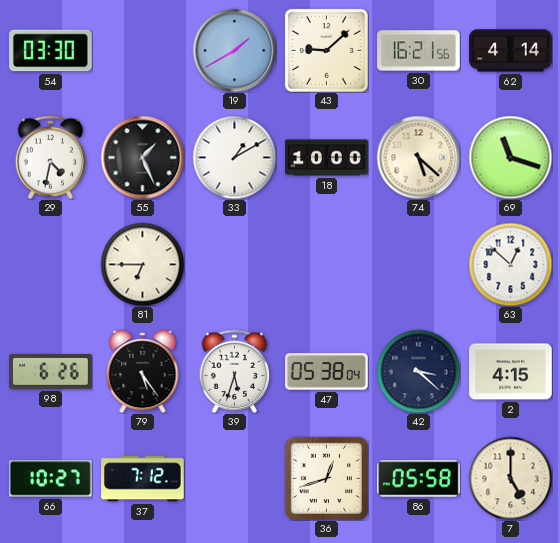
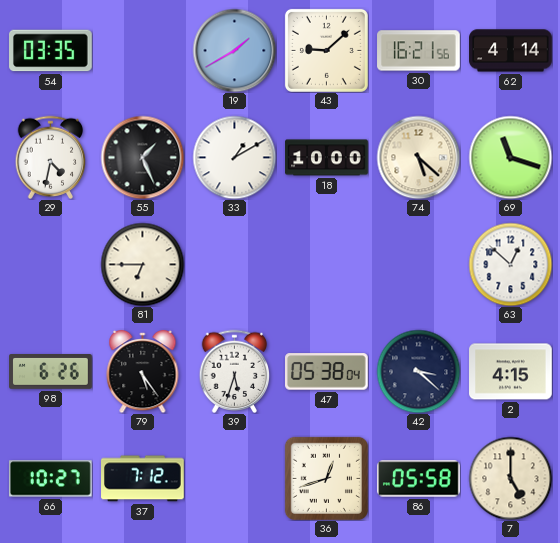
54: 03:30 -> 03:35
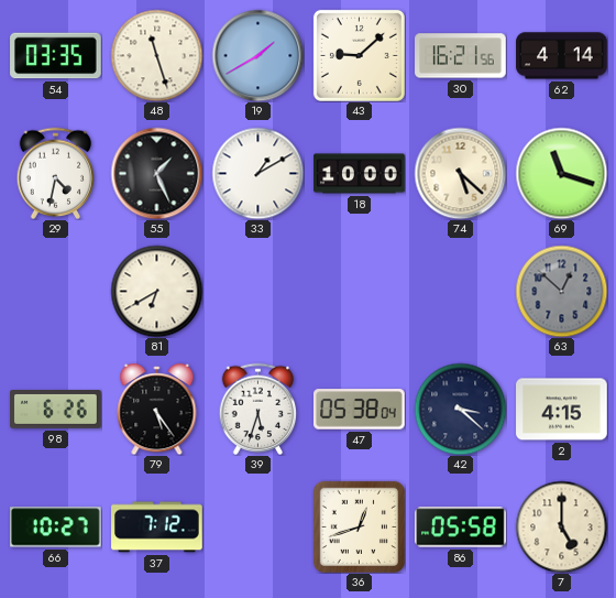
48: none -> 11:27
81: 6:45 -> 6:40
63 dial: white -> grey
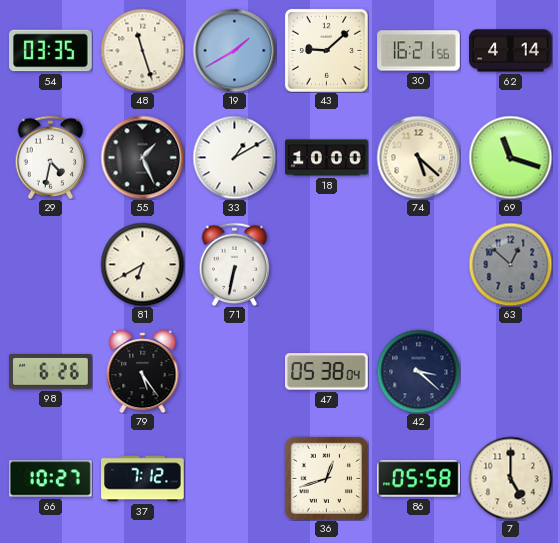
71: none -> 6:32
39: 5:33 -> none
2: 4:15 -> none
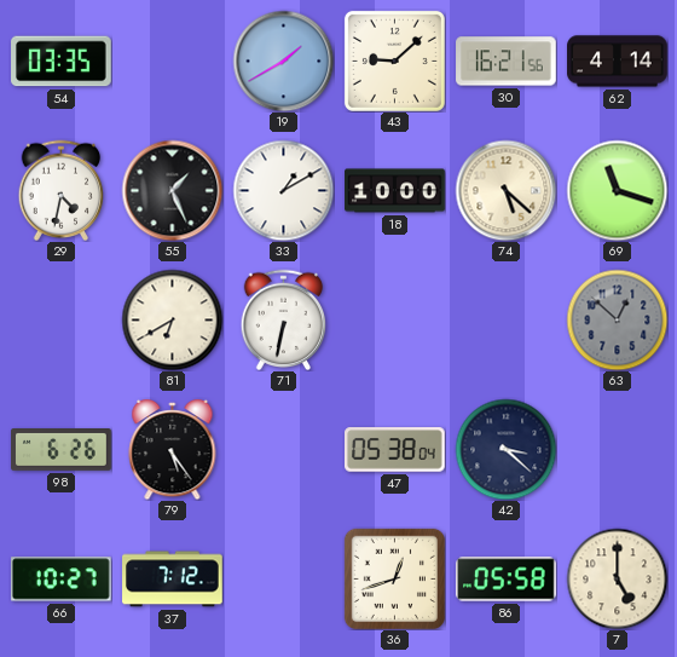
48: 11:27 -> none
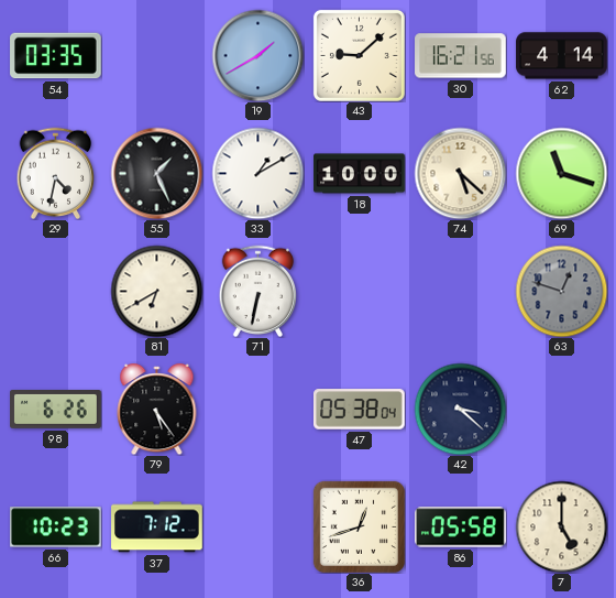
63: 12:52 -> 12:48
66: 10:27 -> 10:23
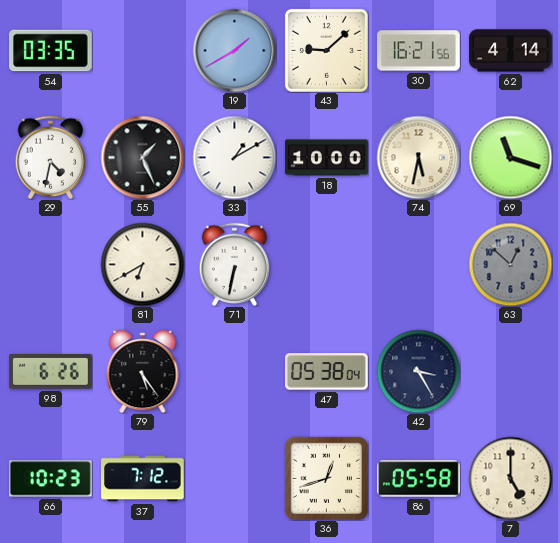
74: 5:22 -> 5:32
63: 12:48 -> 12:52
42: 3:22 -> 3:25
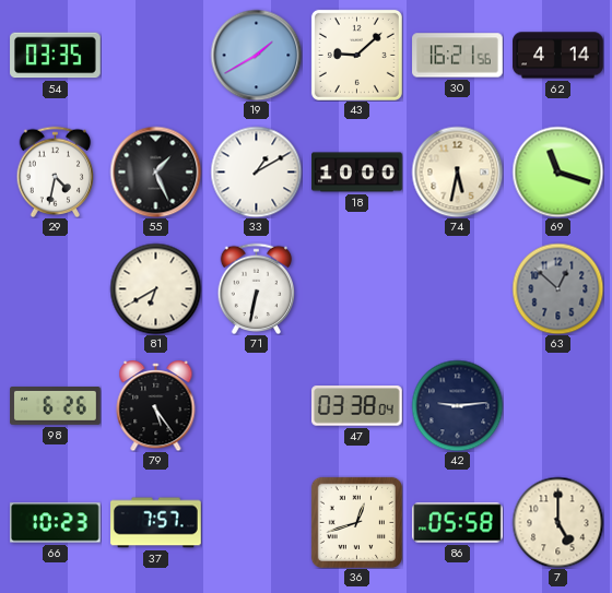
47: 05:38 -> 03:38
42: 3:25 -> 9:14
37: 7:12 -> 7:57
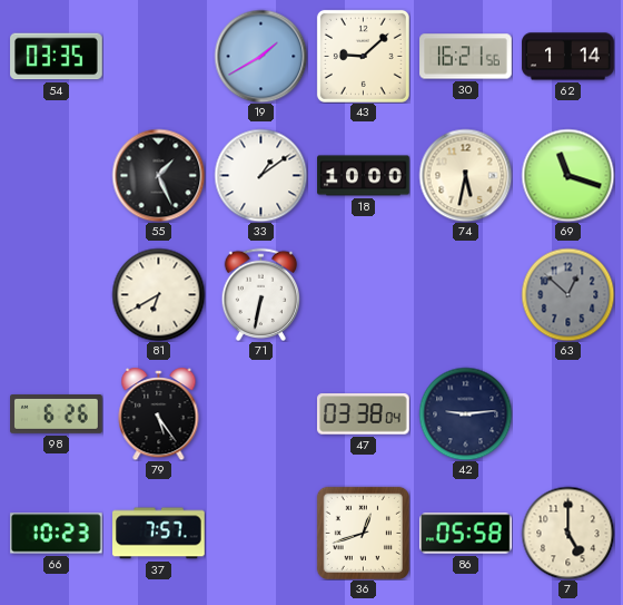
62: 4:14 -> 1:14
29: 4:32 -> none
33: 1:10 -> 1:09
